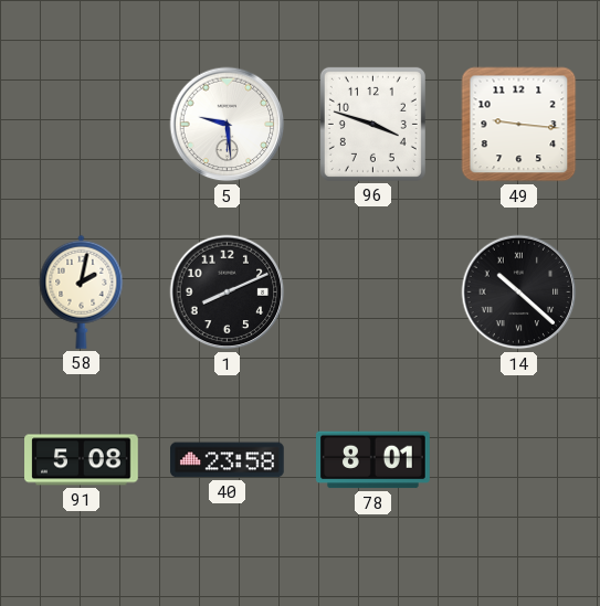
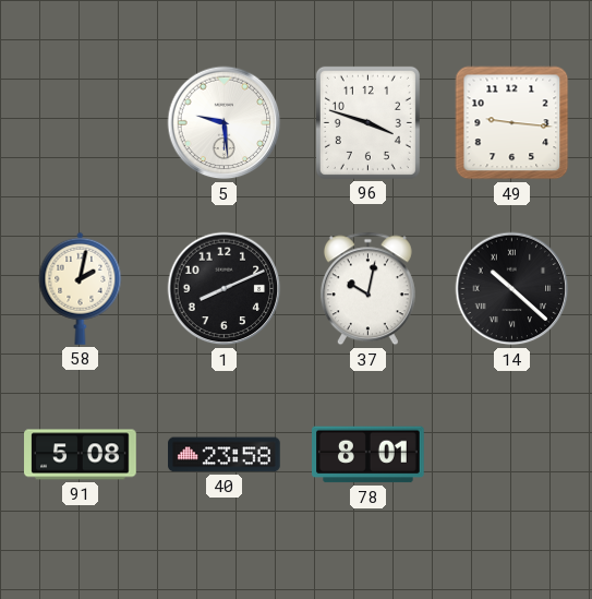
37: none -> 10:02
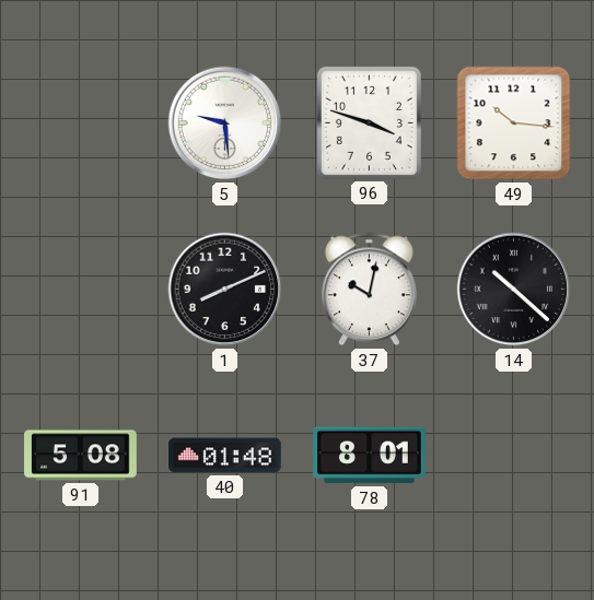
49: 9:16 -> 10:16
58: 2:02 -> none
40: 23:58 -> 01:48
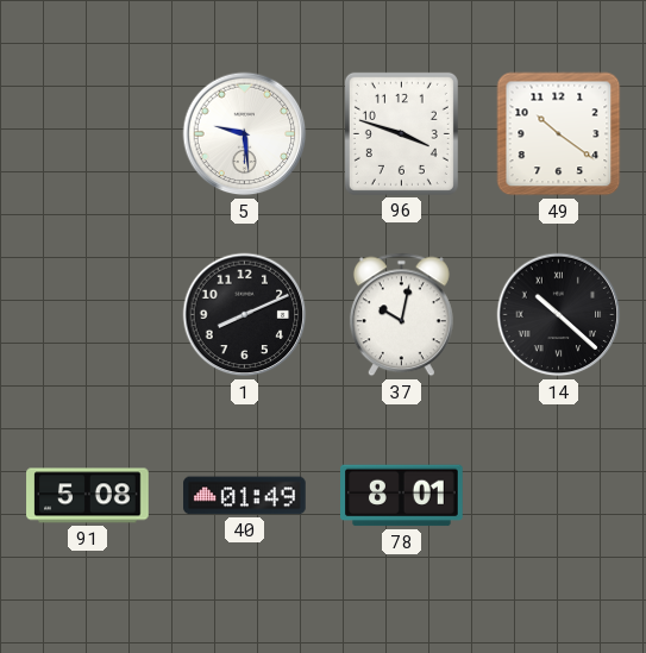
49: 10:16 -> 10:21
40: 01:48 -> 01:49
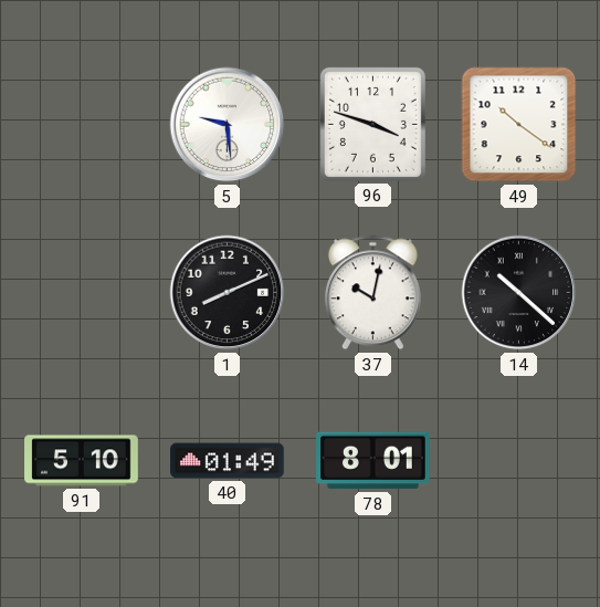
91: 5:08 -> 5:10
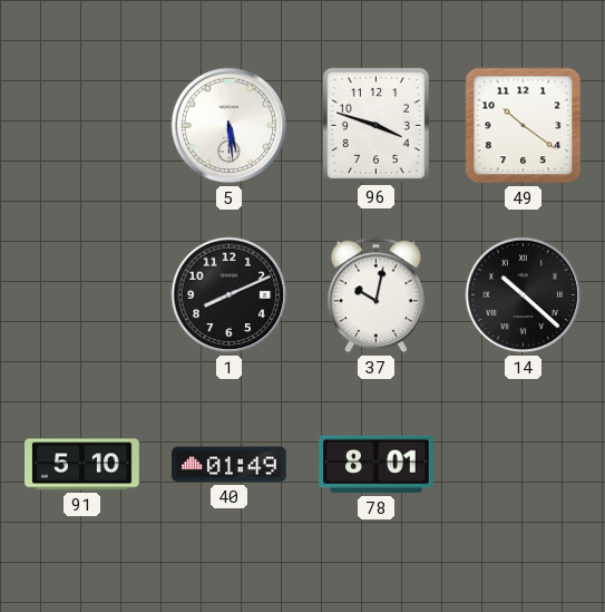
5: 9:29 -> 5:29
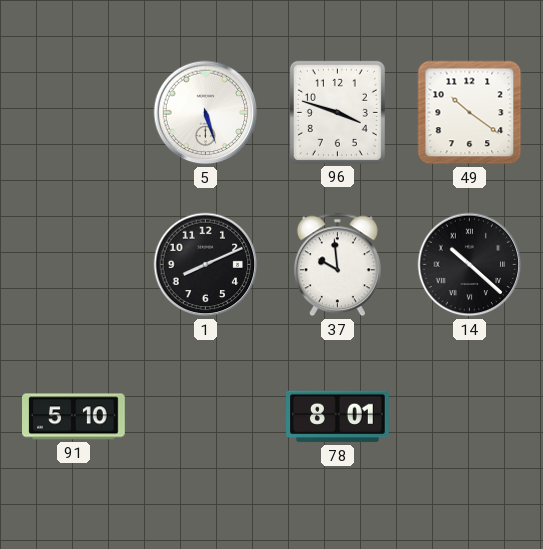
5: 5:29 -> 5:27
37: 10:02 -> 9:59
40: 01:49 -> none
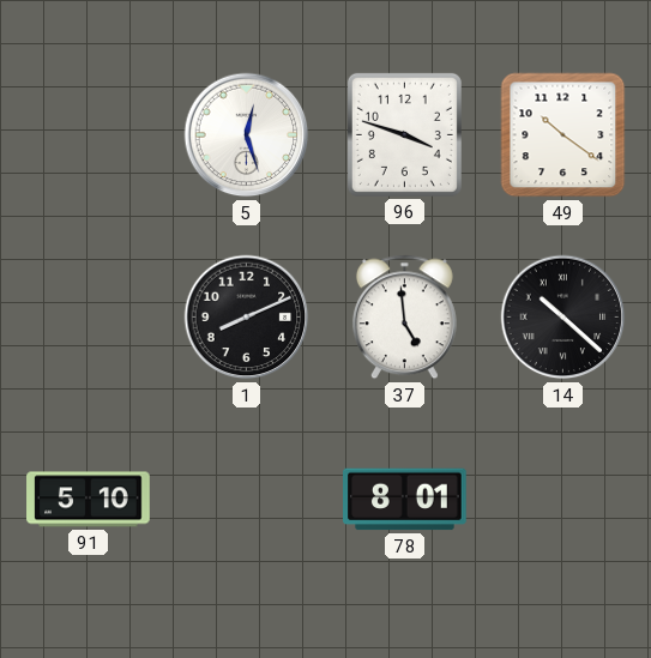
5: 5:27 -> 12:27
37: 9:59 -> 4:59
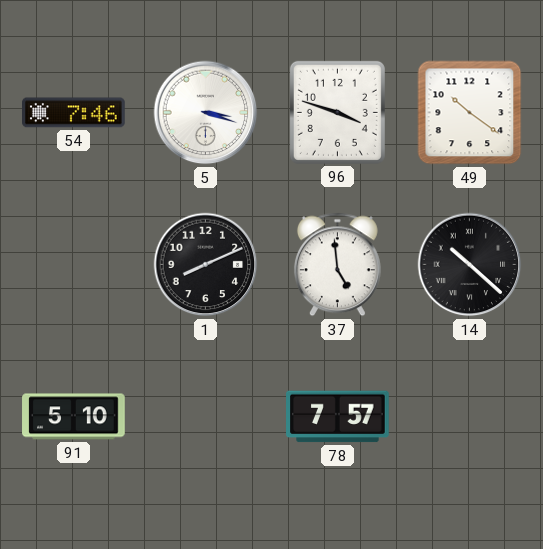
54: none -> 7:46
5: 12:27 -> 3:18
78: 8:01 -> 7:57
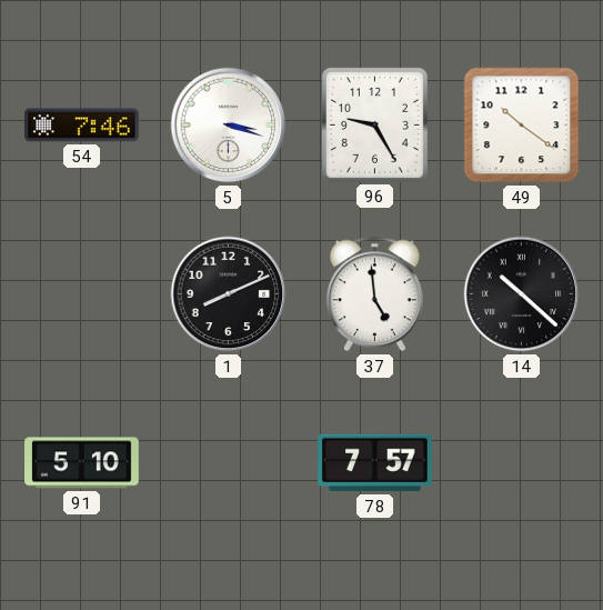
96: 3:48 -> 9:25
